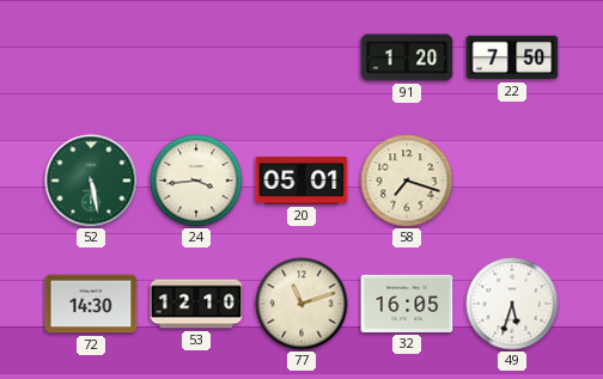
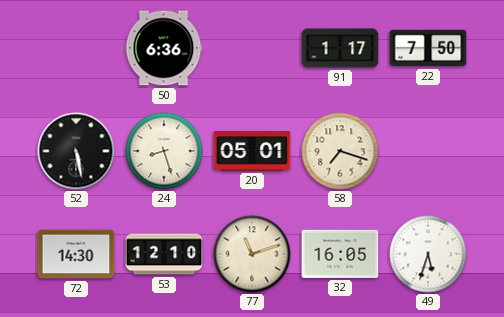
50: none -> 6:36
91: 1:20 -> 1:17
52 dial: green -> black
24: 3:44 -> 8:27
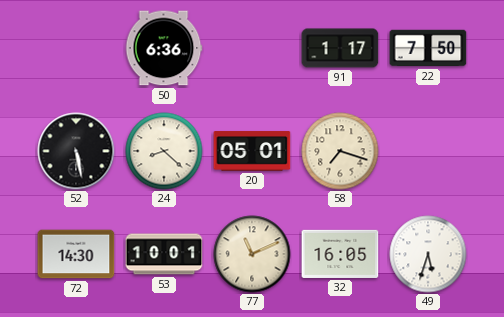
24: 8:27 -> 8:22
53: 12:10 -> 10:01
77: 11:12 -> 11:11
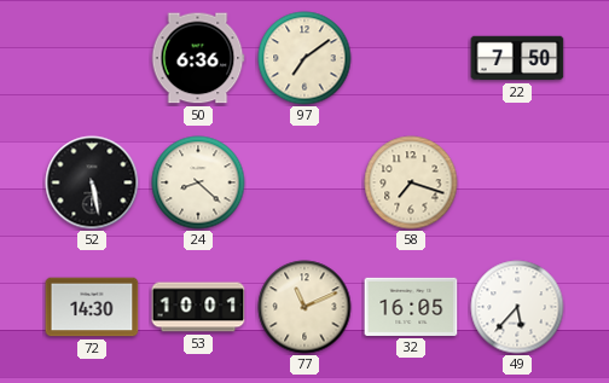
97: none -> 7:09
91: 1:17 -> none
20: 05:01 -> none
49: 5:33 -> 5:37
